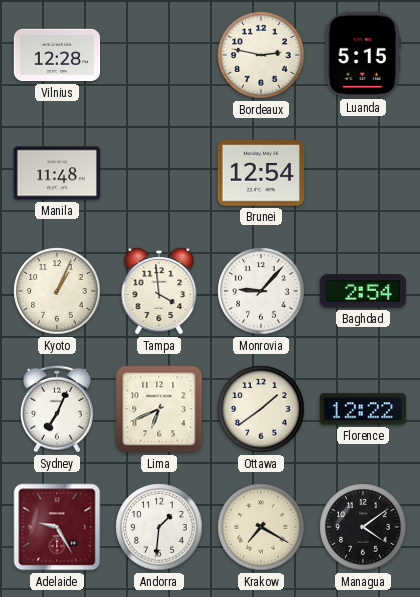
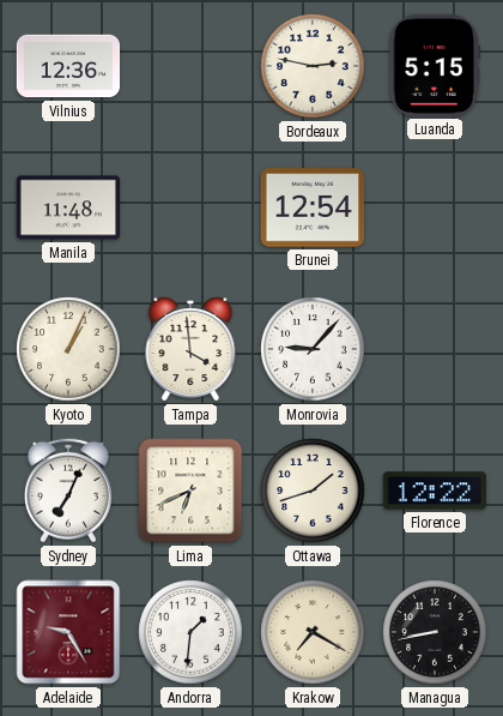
Vilnius: 12:28 -> 12:36
Baghdad: 2:54 -> none
Ottawa: 1:39 -> 1:42
Managua: 4:09 -> 8:43
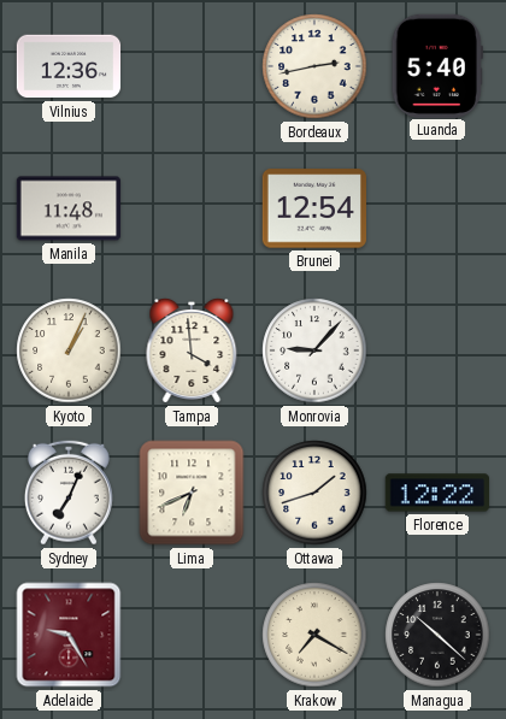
Bordeaux: 2:47 -> 2:43
Luanda: 5:15 -> 5:40
Andorra: 1:31 -> none
Managua: 8:43 -> 10:22
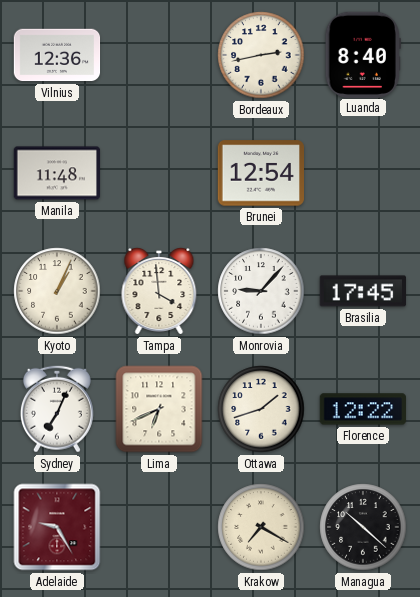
Luanda: 5:40 -> 8:40
Brasilia: none -> 17:45
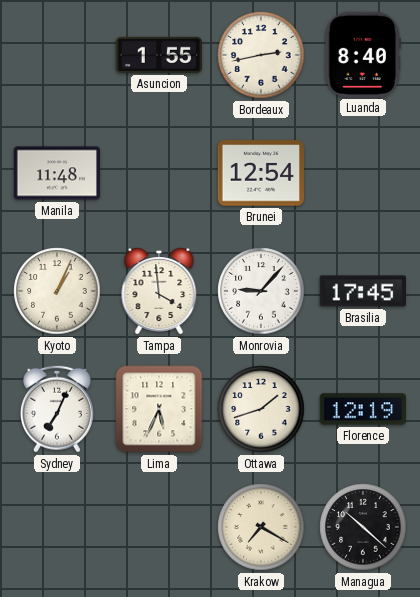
Vilnius: 12:36 -> none
Asuncion: none -> 1:55
Lima: 6:41 -> 5:34
Florence: 12:22 -> 12:19
Adelaide: 9:25 -> none
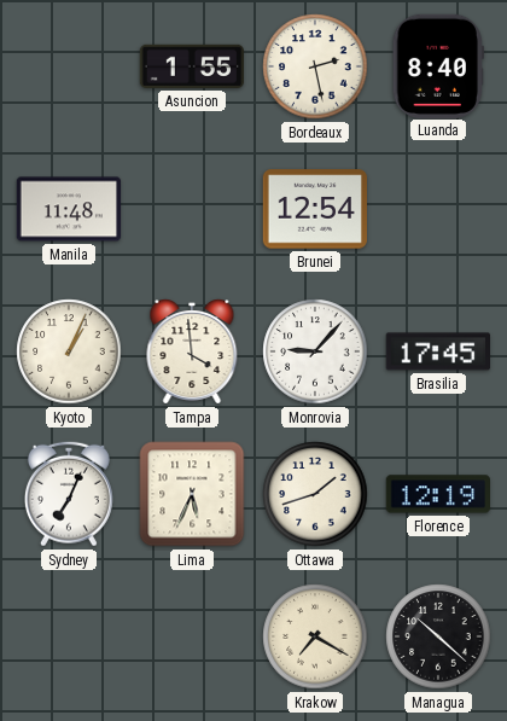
Bordeaux: 2:43 -> 2:28
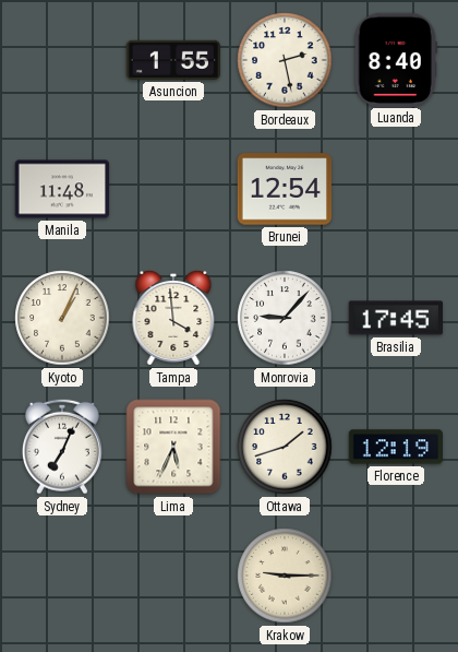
Krakow: 7:20 -> 9:15
Managua: 10:22 -> none
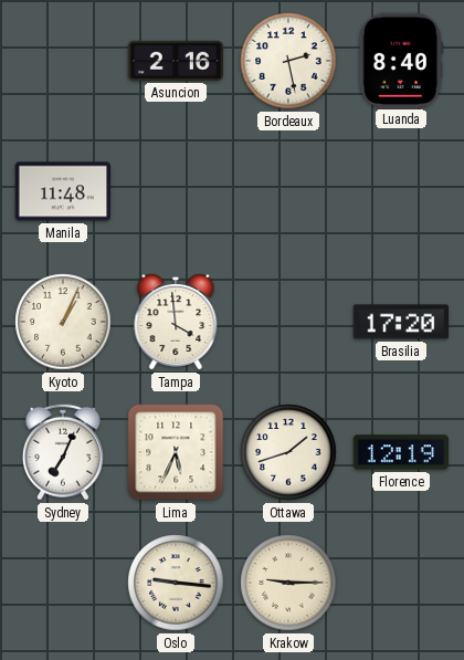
Asuncion: 1:55 -> 2:16
Brunei: 12:54 -> none
Monrovia: 9:07 -> none
Brasilia: 17:45 -> 17:20
Oslo: none -> 9:16
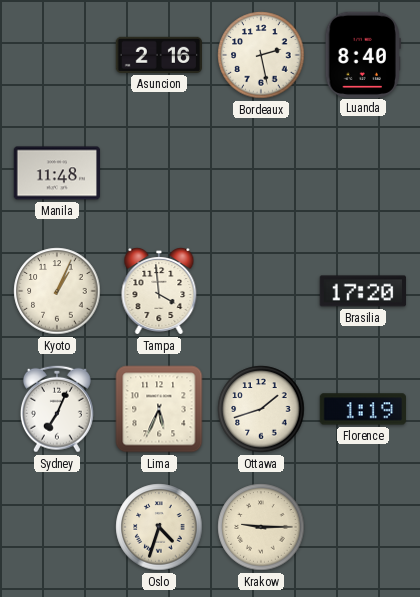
Florence: 12:19 -> 1:19
Oslo: 9:16 -> 4:33
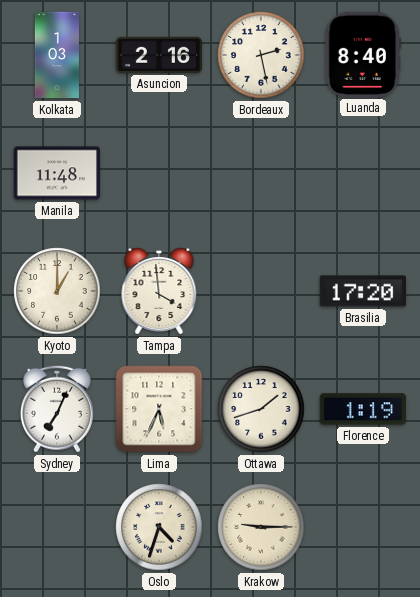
Kolkata: none -> 1:03
Kyoto: 1:04 -> 1:00
